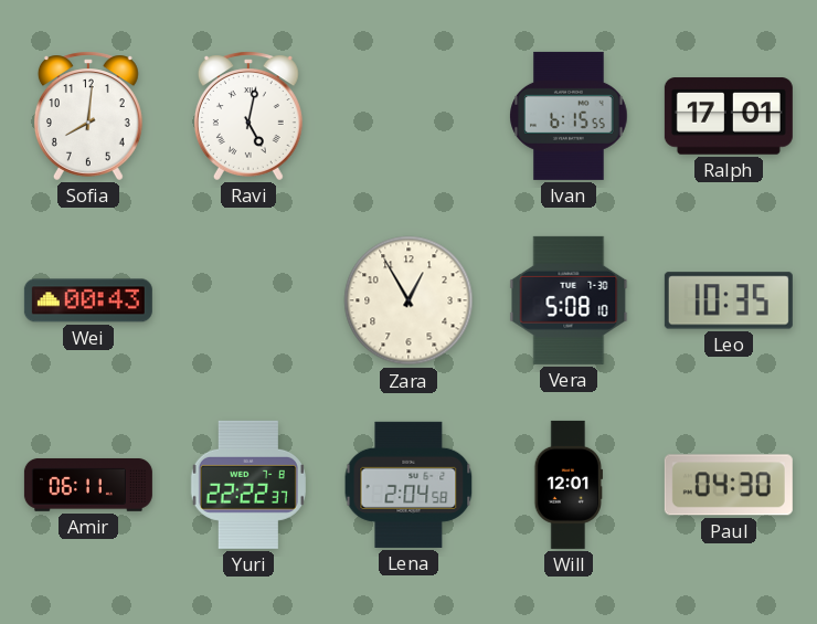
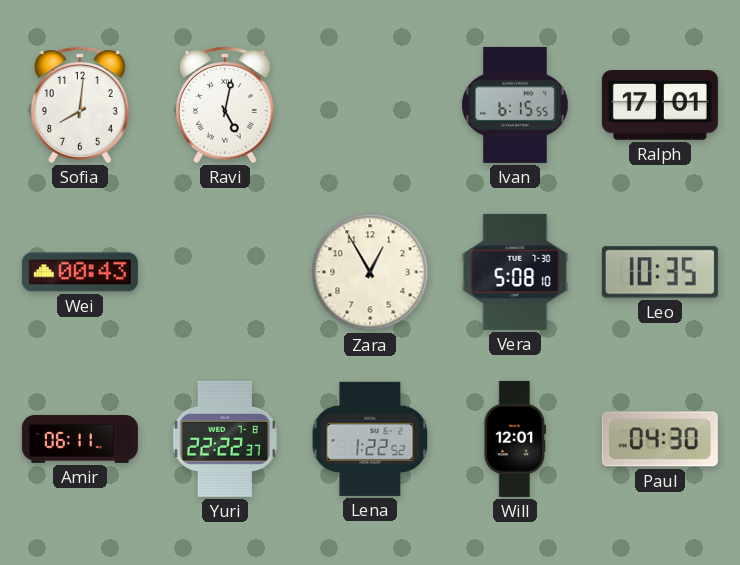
Lena: 2:04 -> 1:22
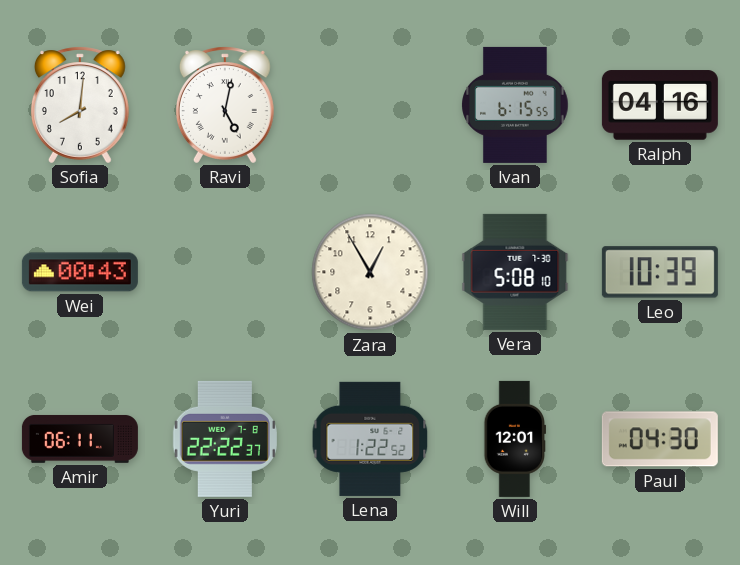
Ralph: 17:01 -> 04:16
Leo: 10:35 -> 10:39
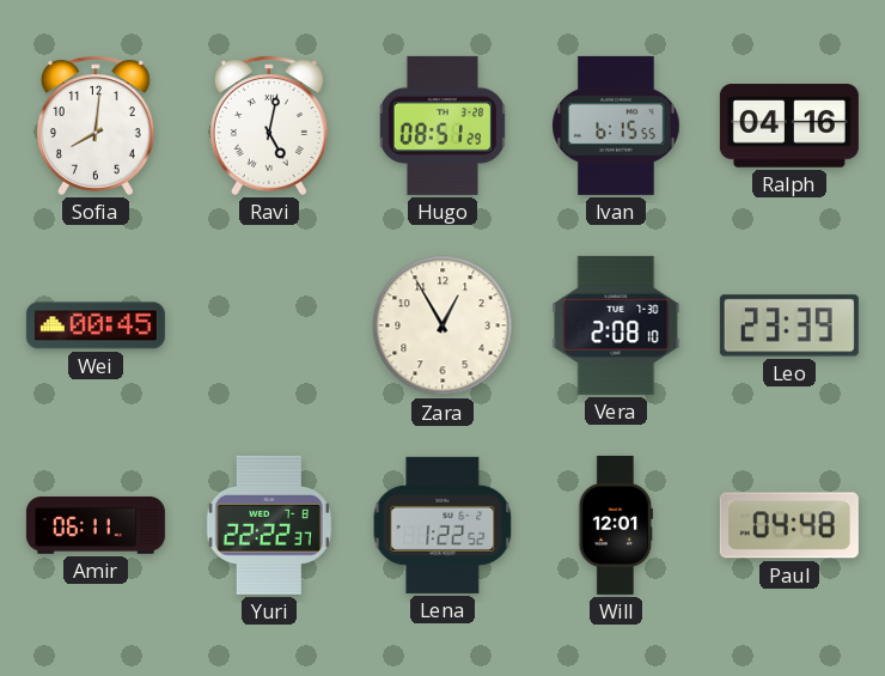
Hugo: none -> 08:51
Wei: 00:43 -> 00:45
Vera: 5:08 -> 2:08
Leo: 10:39 -> 23:39
Paul: 04:30 -> 04:48
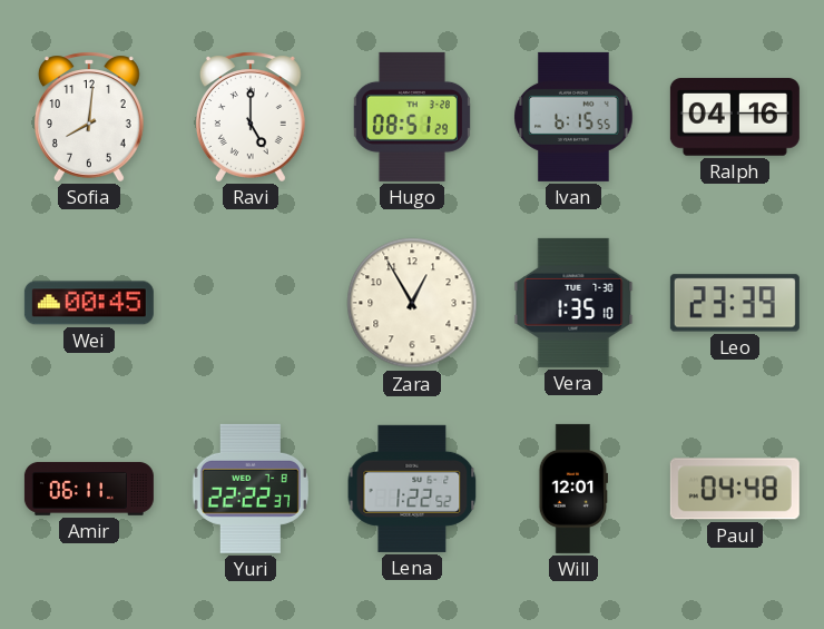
Ravi: 5:02 -> 5:00
Vera: 2:08 -> 1:35
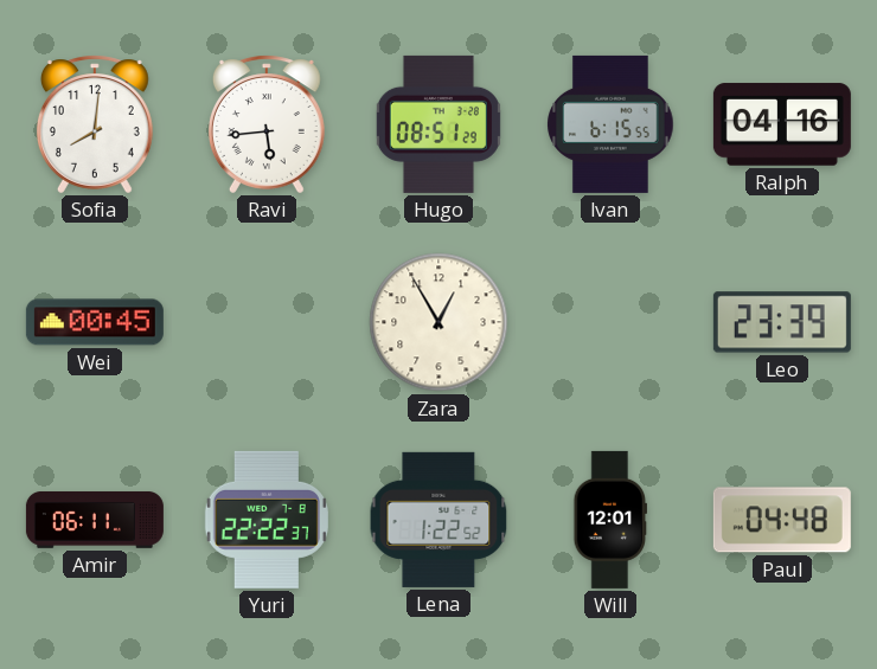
Ravi: 5:00 -> 5:44
Vera: 1:35 -> none
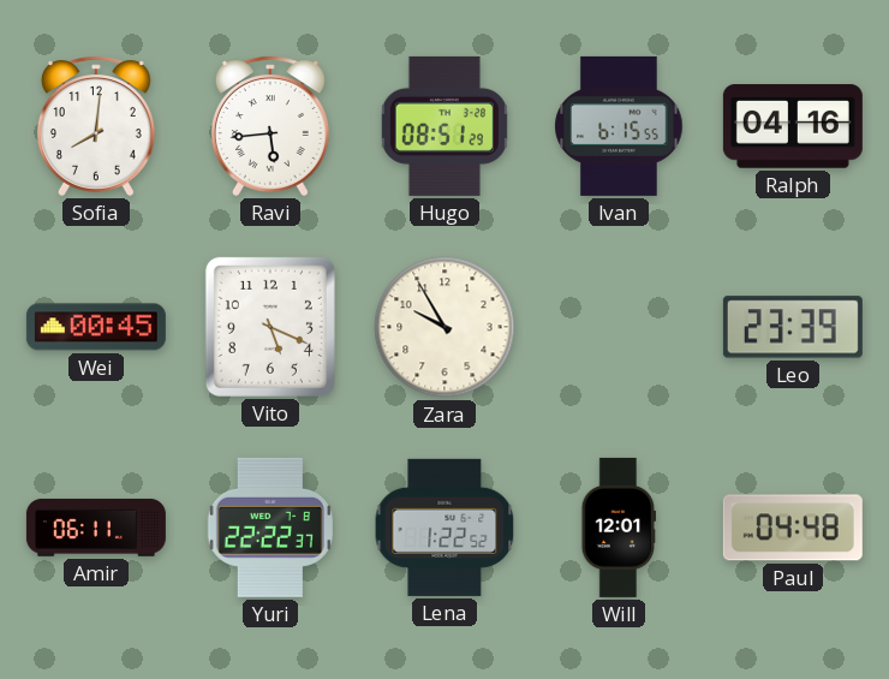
Vito: none -> 5:19
Zara: 12:55 -> 9:55
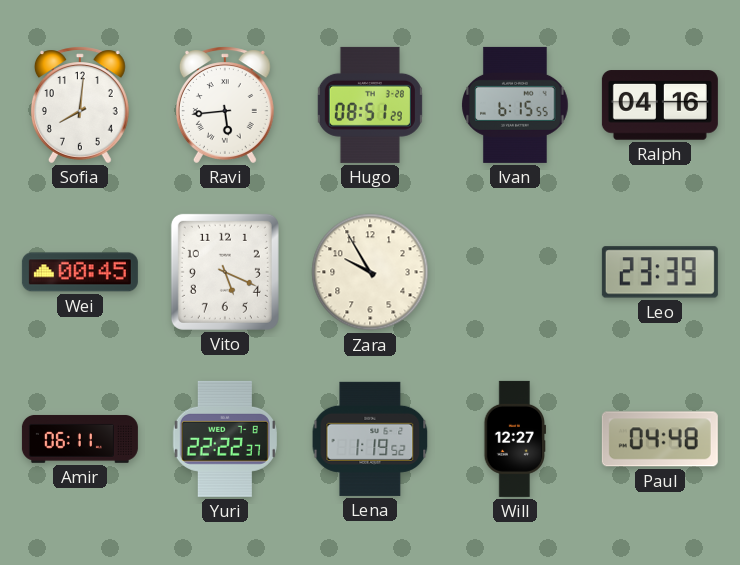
Lena: 1:22 -> 1:19
Will: 12:01 -> 12:27
